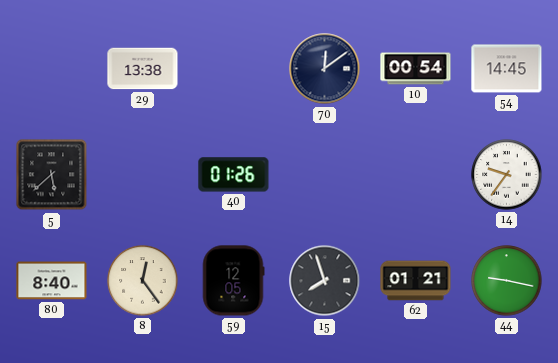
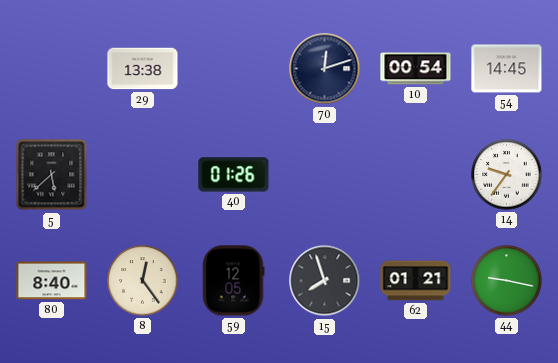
70: 12:09 -> 12:12
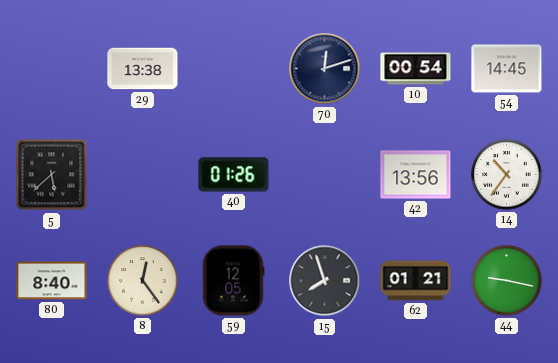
42: none -> 13:56
14: 9:36 -> 10:36
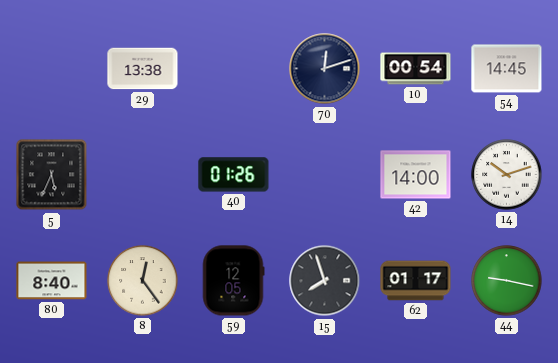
5: 5:38 -> 5:34
42: 13:56 -> 14:00
14: 10:36 -> 10:12
62: 01:21 -> 01:17
